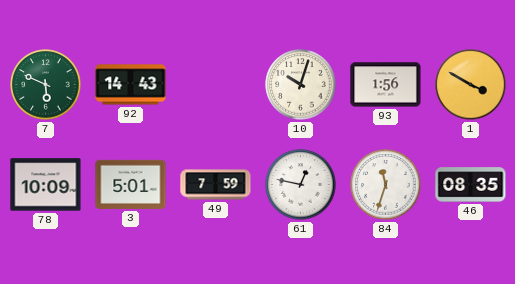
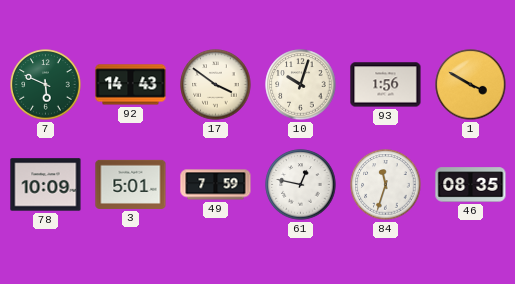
17: none -> 3:51
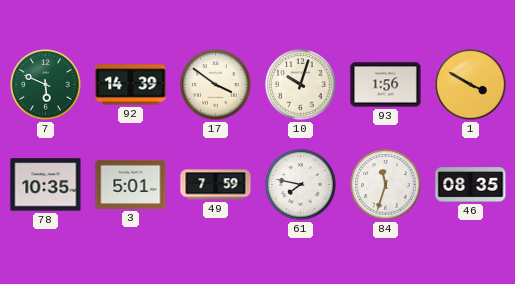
92: 14:43 -> 14:39
78: 10:09 -> 10:35
61: 12:47 -> 7:47
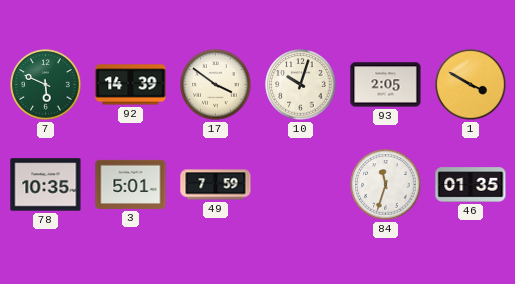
93: 1:56 -> 2:05
61: 7:47 -> none
46: 08:35 -> 01:35
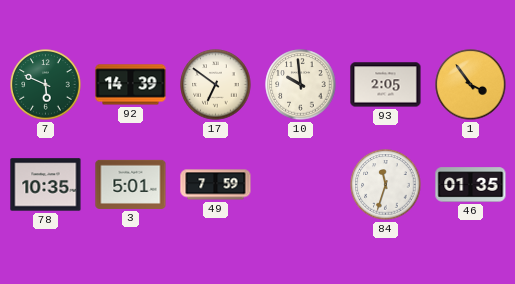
17: 3:51 -> 6:51
10: 10:03 -> 9:59
1: 3:50 -> 3:54
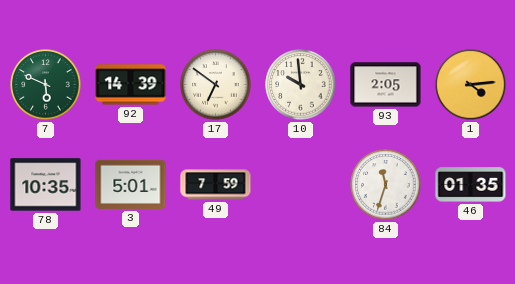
1: 3:54 -> 4:14
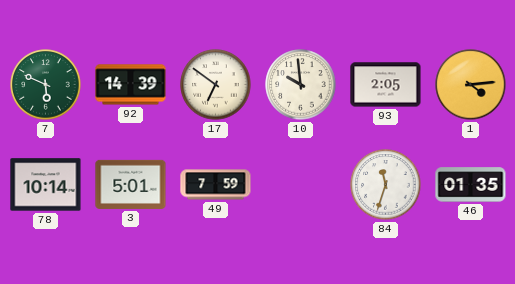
78: 10:35 -> 10:14
